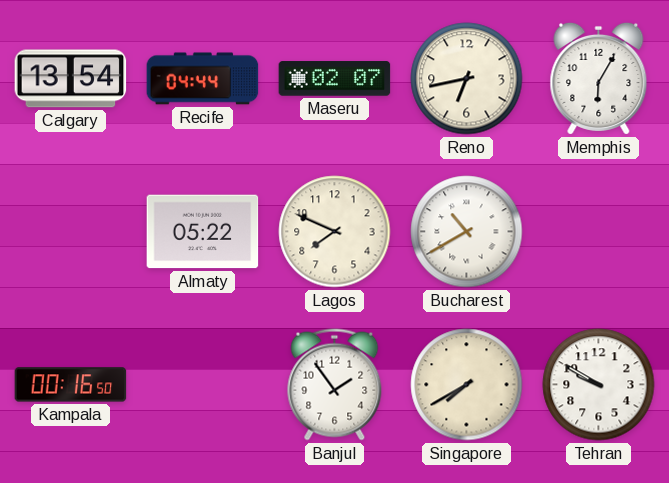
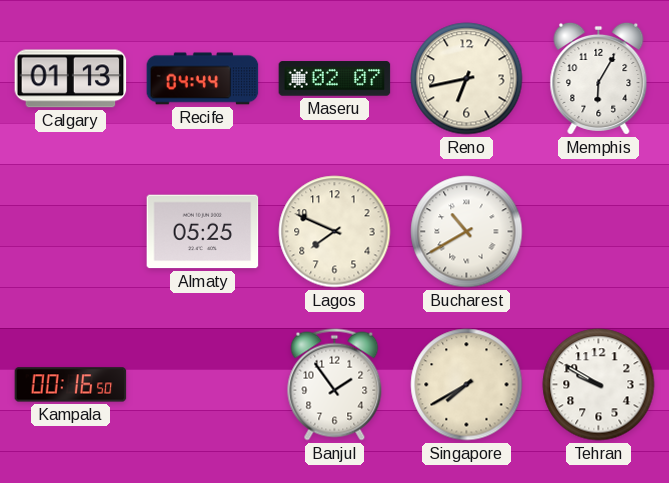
Calgary: 13:54 -> 01:13
Almaty: 05:22 -> 05:25
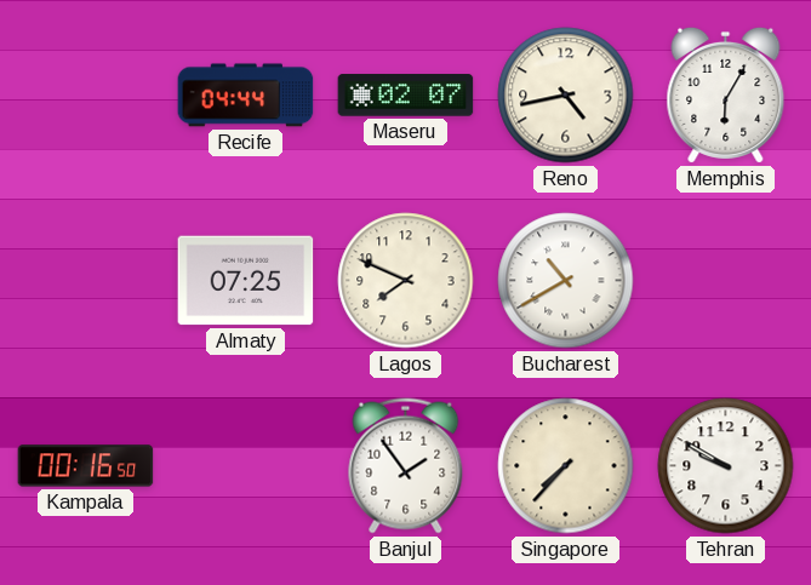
Calgary: 01:13 -> none
Reno: 6:43 -> 4:43
Almaty: 05:25 -> 07:25
Singapore: 7:40 -> 7:37
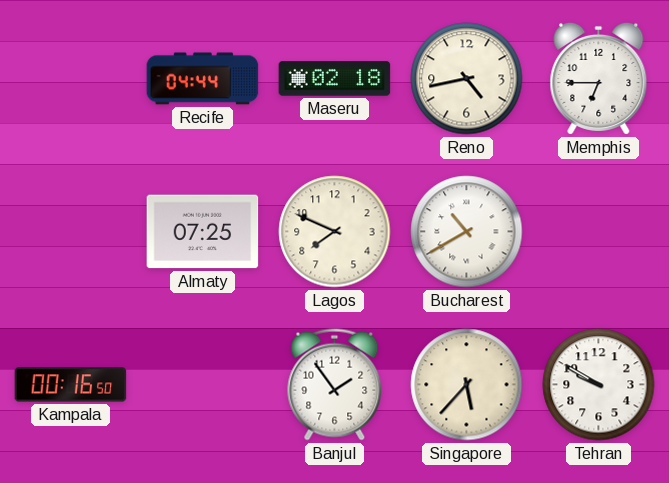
Maseru: 02:07 -> 02:18
Memphis: 6:05 -> 6:45
Singapore: 7:37 -> 5:37
